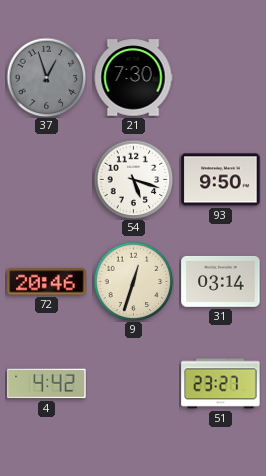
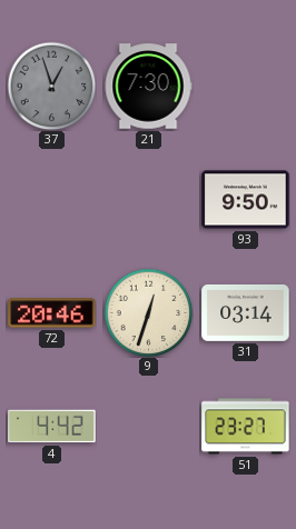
54: 5:18 -> none
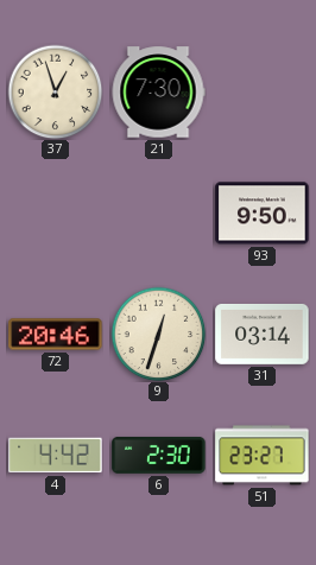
37 dial: grey -> cream
6: none -> 2:30
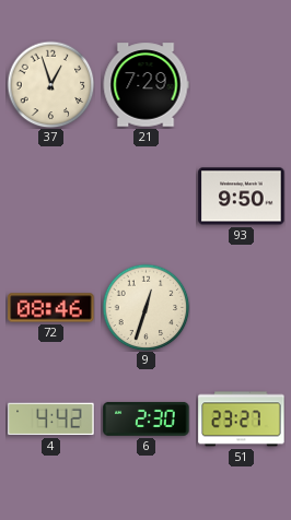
21: 7:30 -> 7:29
72: 20:46 -> 08:46
31: 03:14 -> none
